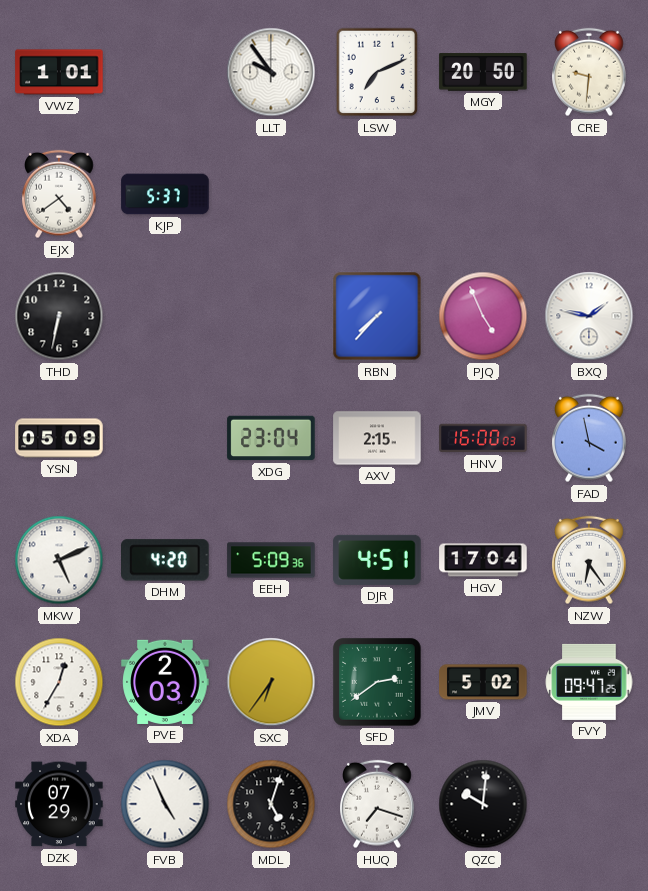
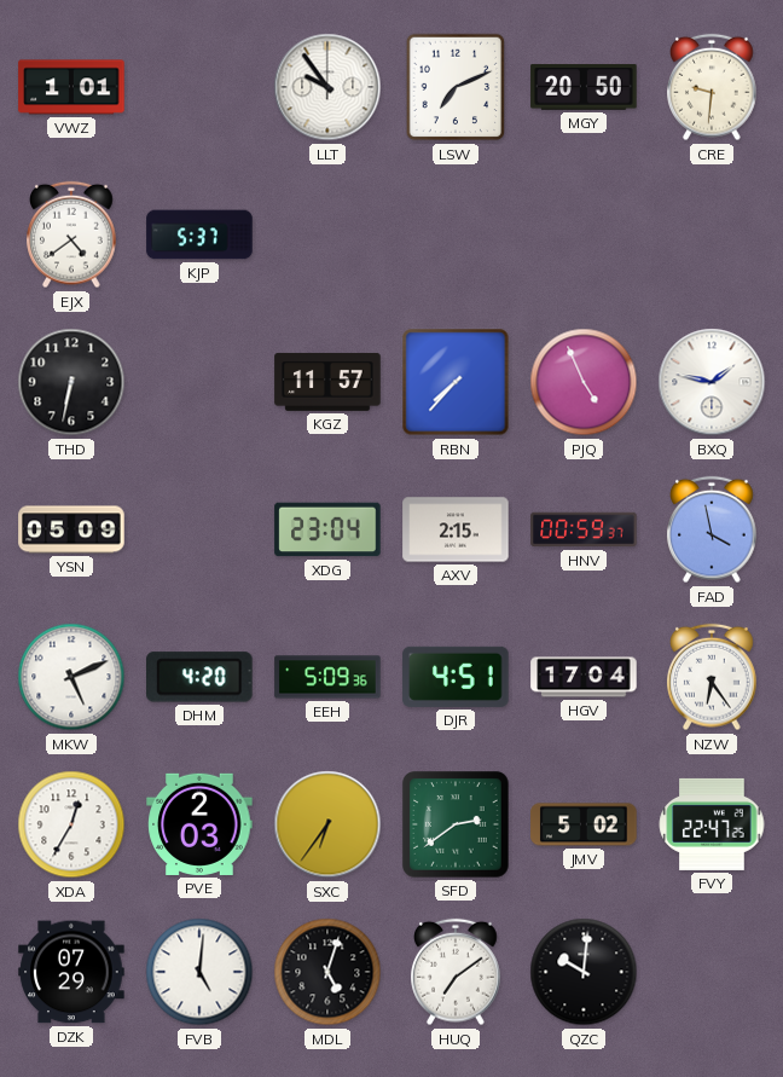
KGZ: none -> 11:57
HNV: 16:00 -> 00:59
FVY: 09:47 -> 22:47
FVB: 4:56 -> 5:01
HUQ: 7:18 -> 7:09
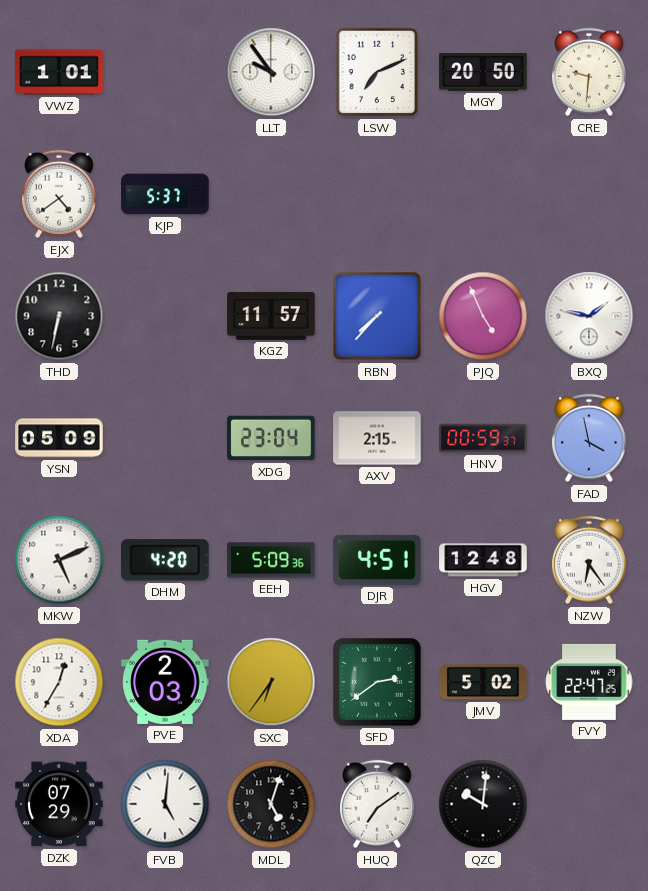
HGV: 17:04 -> 12:48
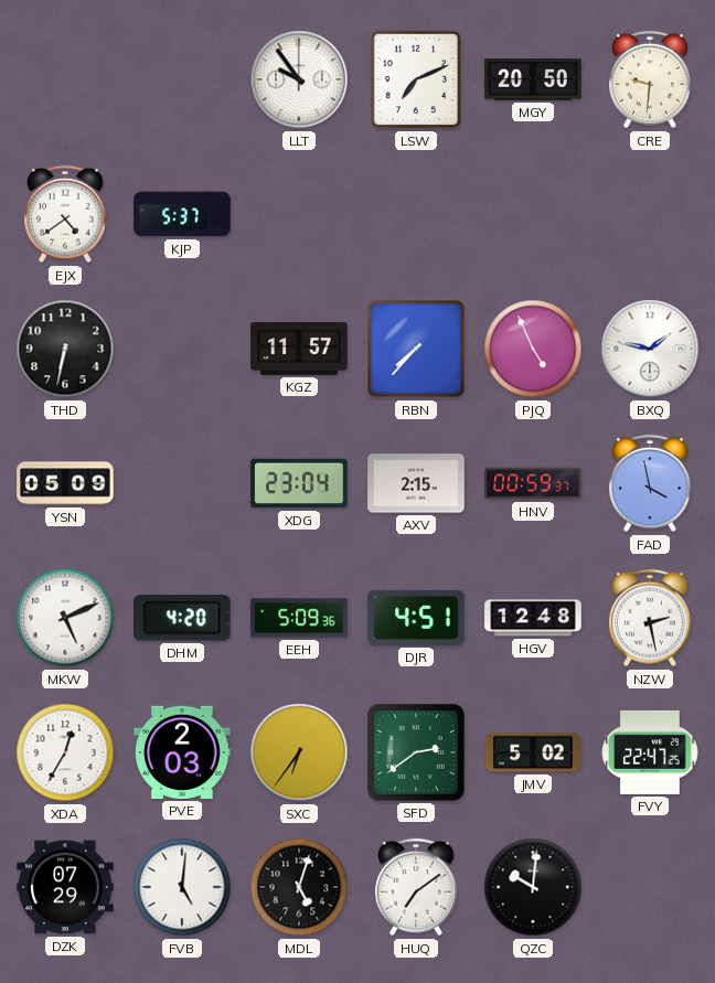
VWZ: 1:01 -> none
NZW: 6:24 -> 2:28
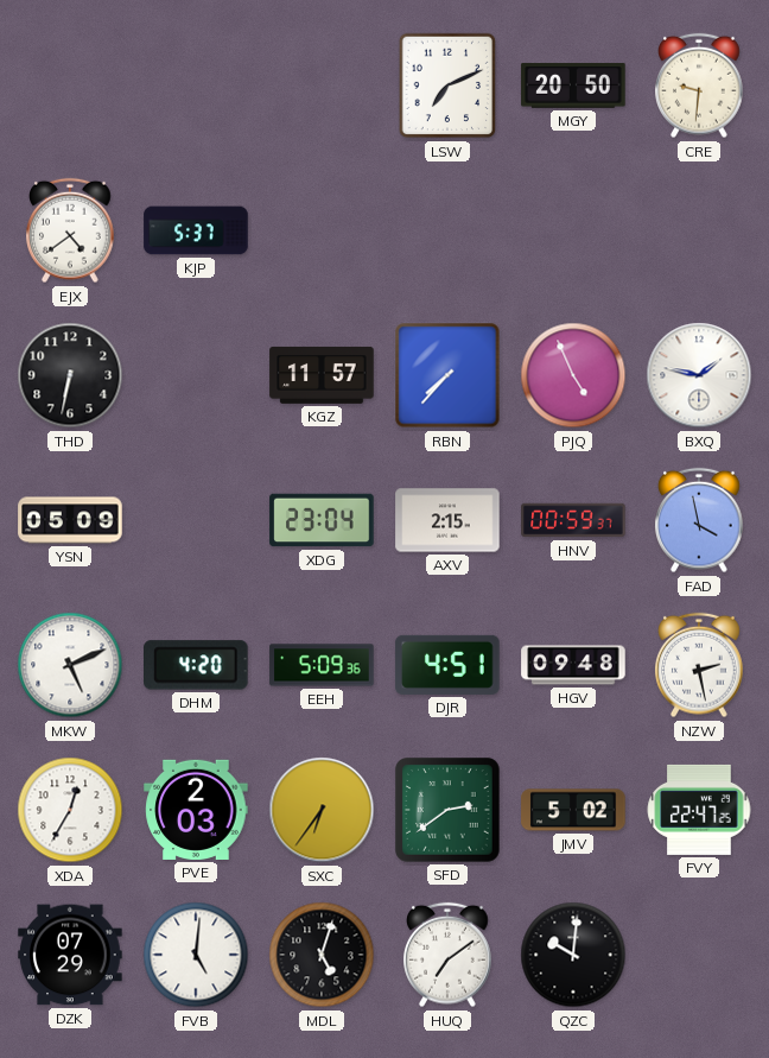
LLT: 9:54 -> none
HGV: 12:48 -> 09:48
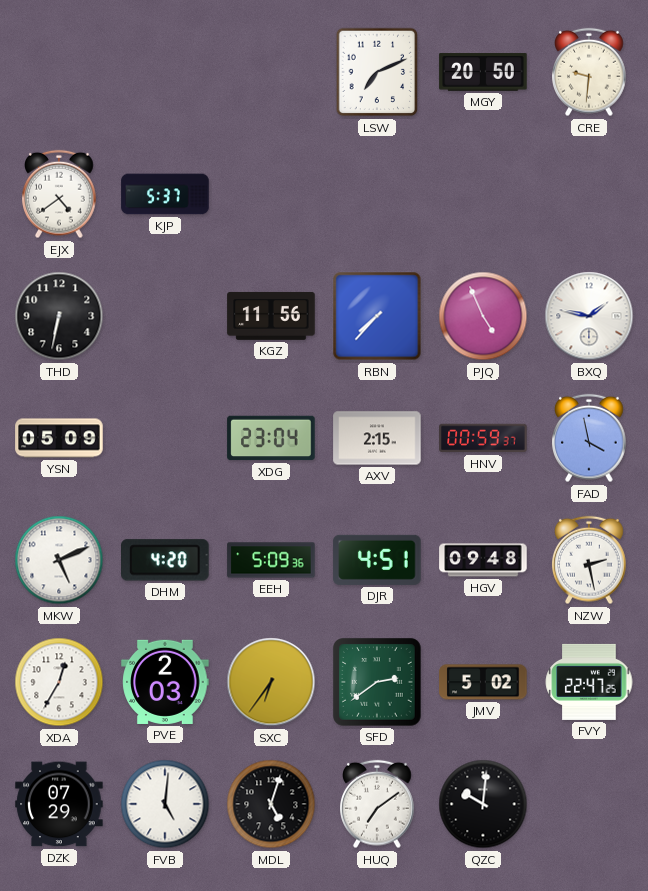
KGZ: 11:57 -> 11:56
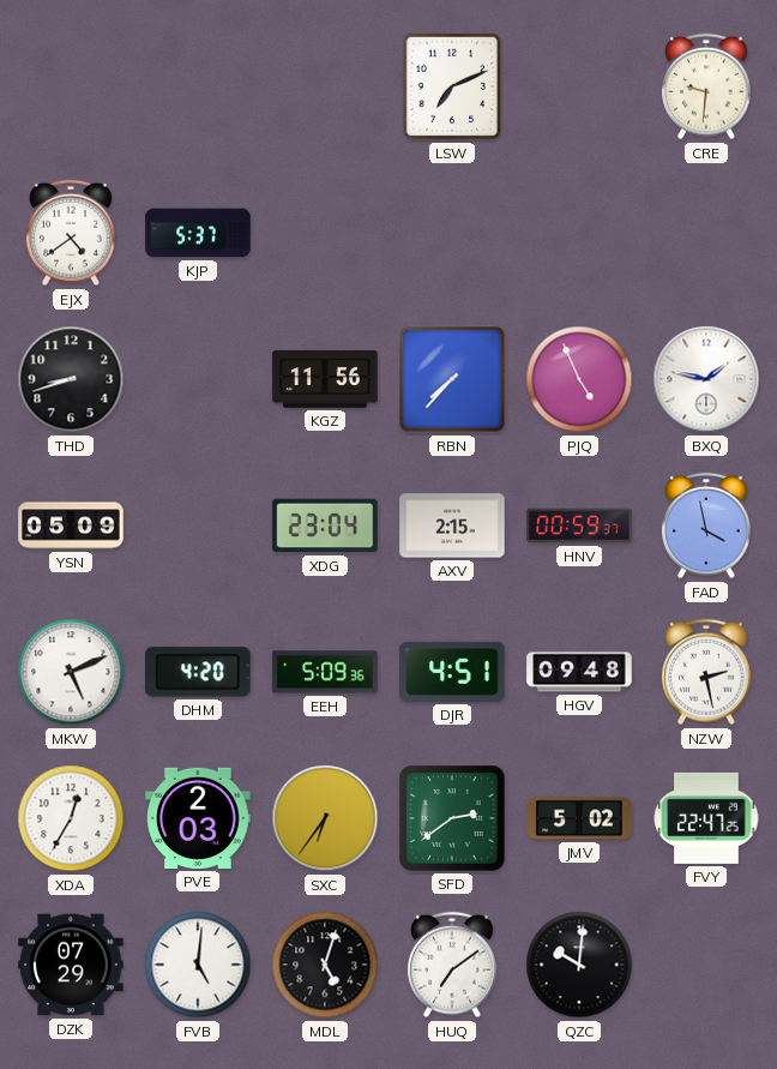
MGY: 20:50 -> none
THD: 6:32 -> 8:42
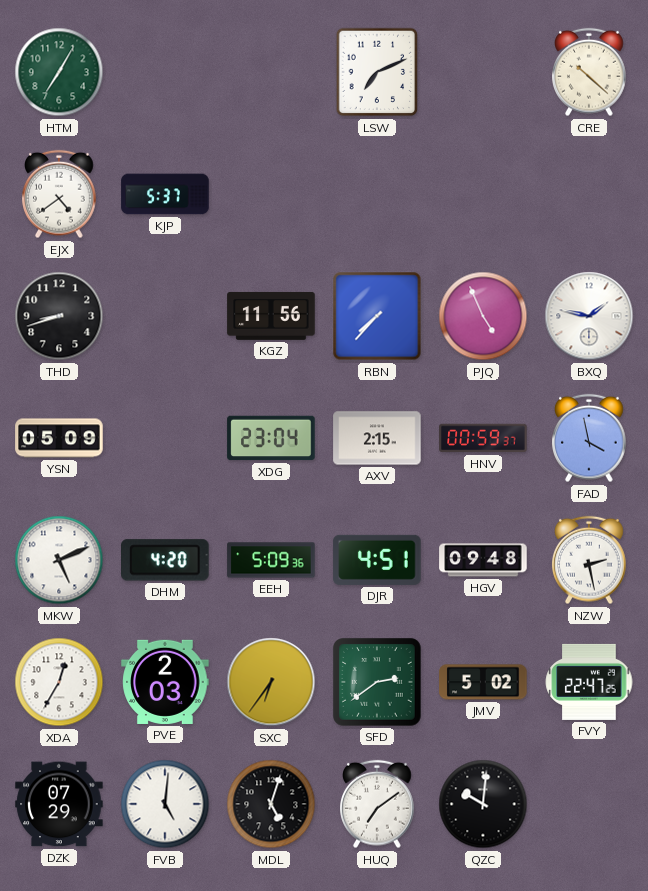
HTM: none -> 7:05
CRE: 9:31 -> 10:22
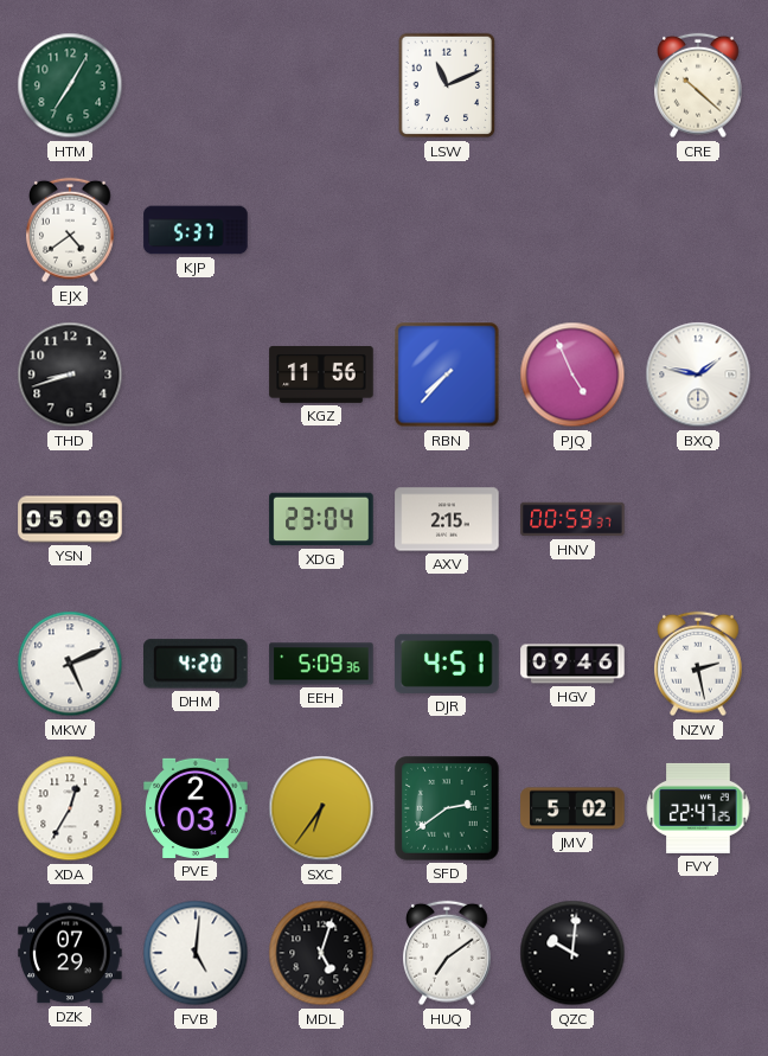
LSW: 7:11 -> 11:11
FAD: 3:58 -> none
HGV: 09:48 -> 09:46
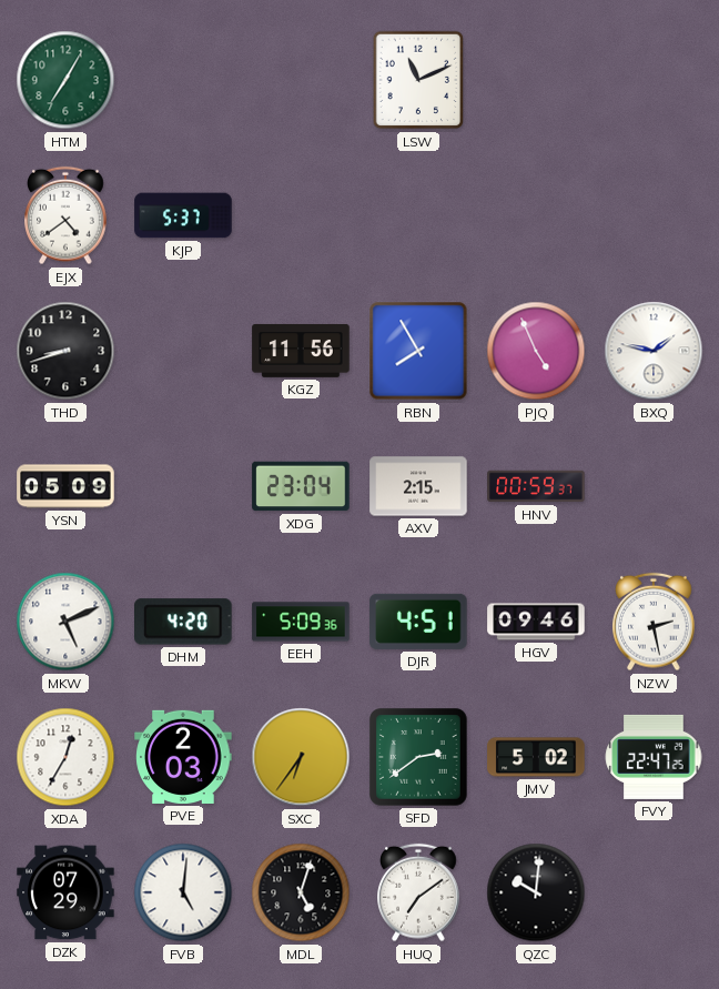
CRE: 10:22 -> none
RBN: 7:37 -> 7:55
